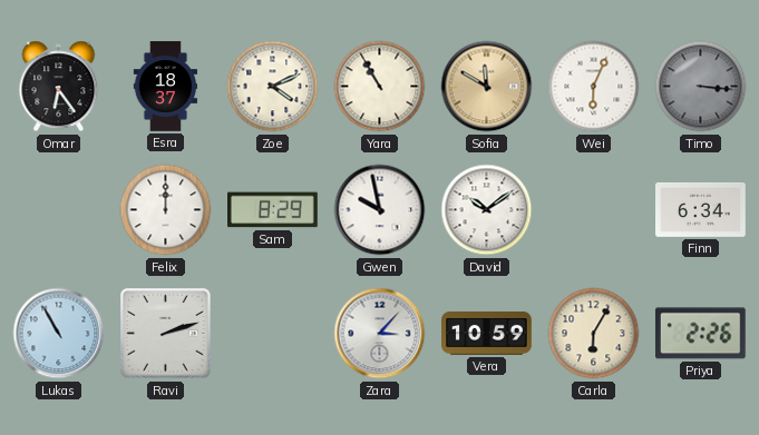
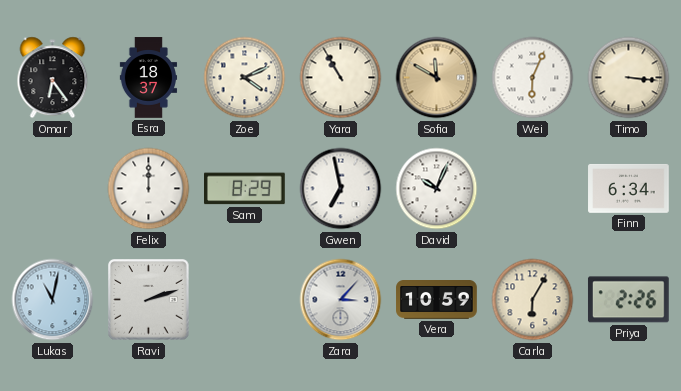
Timo dial: grey -> cream
Gwen: 9:58 -> 6:58
David: 10:09 -> 10:04
Lukas: 10:55 -> 11:02
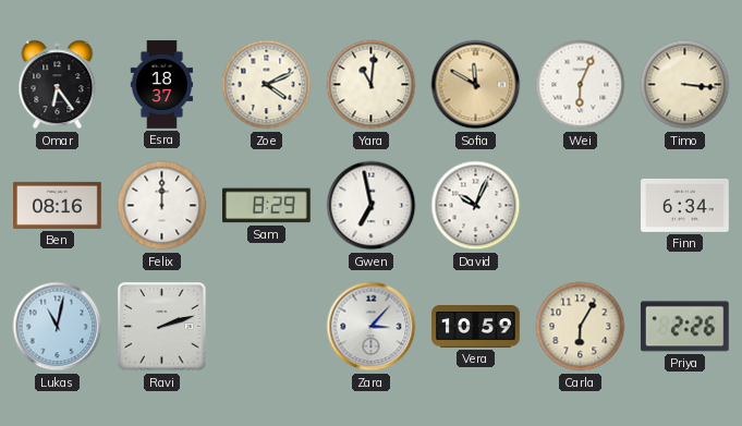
Yara: 10:55 -> 11:01
Ben: none -> 08:16
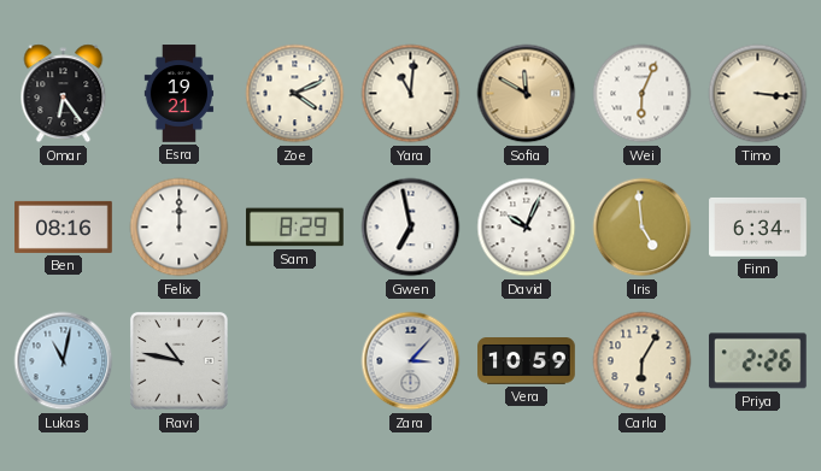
Esra: 18:37 -> 19:21
Iris: none -> 4:59
Ravi: 2:12 -> 10:47
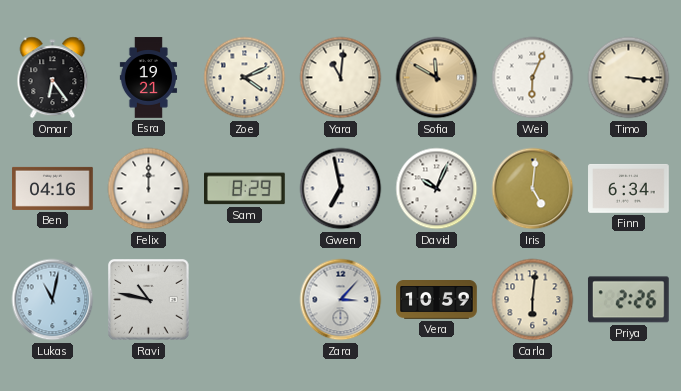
Ben: 08:16 -> 04:16
Iris: 4:59 -> 5:01
Carla: 6:05 -> 6:01
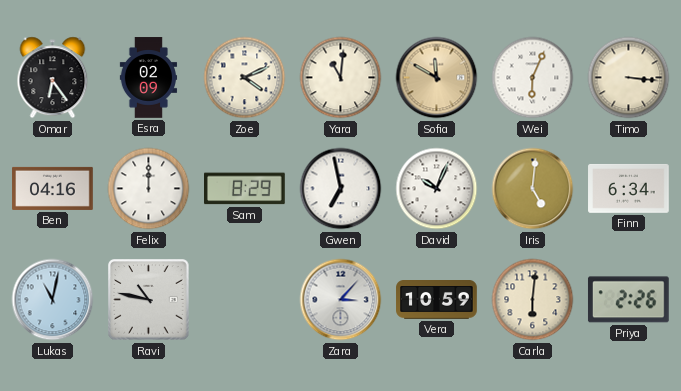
Esra: 19:21 -> 02:09
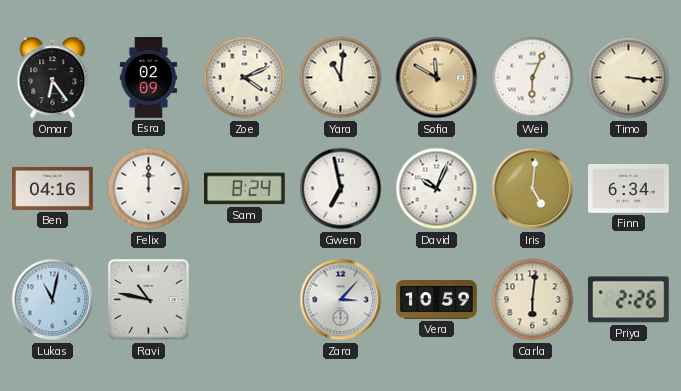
Sam: 8:29 -> 8:24
